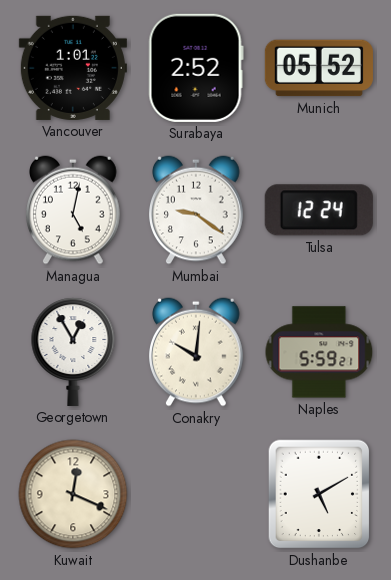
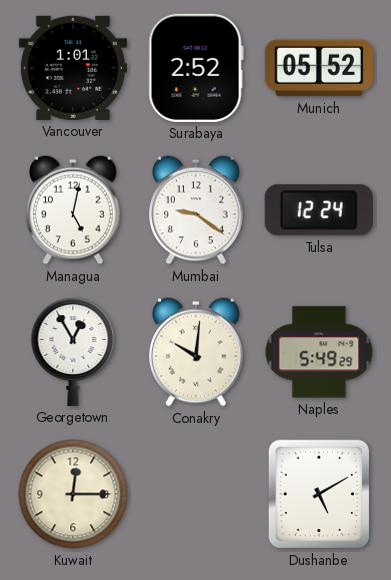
Naples: 5:59 -> 5:49
Kuwait: 12:19 -> 12:15
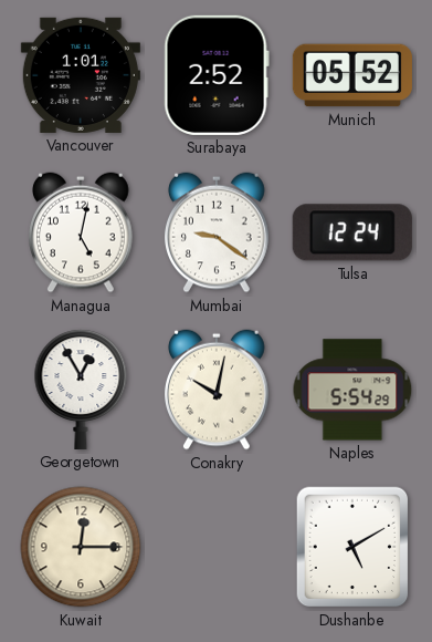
Conakry: 10:01 -> 10:02
Naples: 5:49 -> 5:54
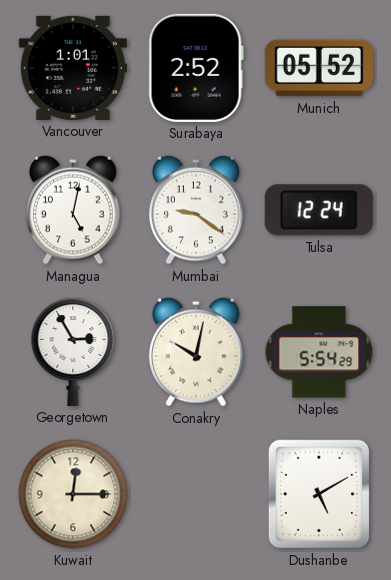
Georgetown: 12:55 -> 2:55
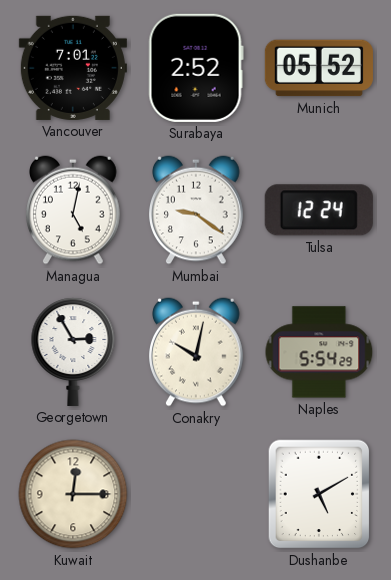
Vancouver: 1:01 -> 7:01
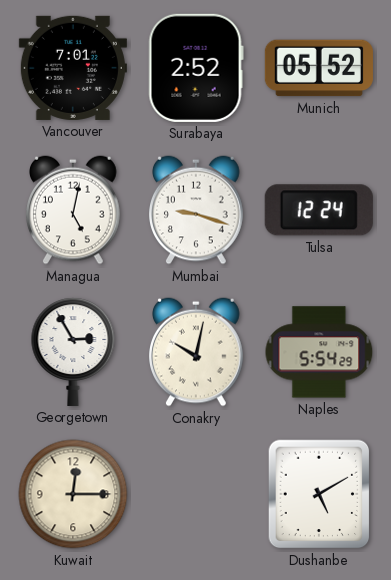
Mumbai: 9:21 -> 9:18
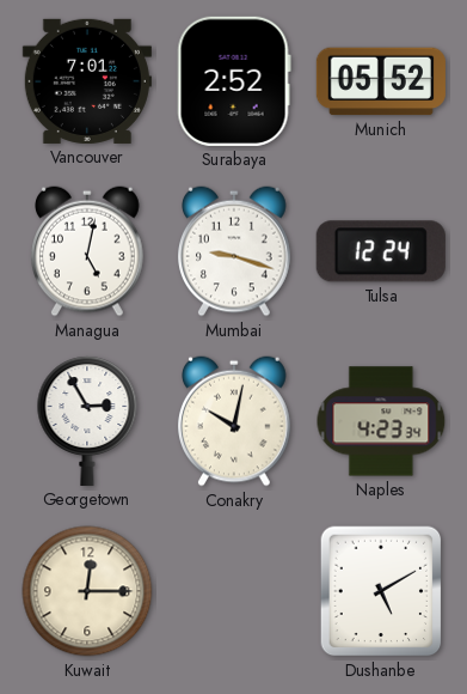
Naples: 5:54 -> 4:23
